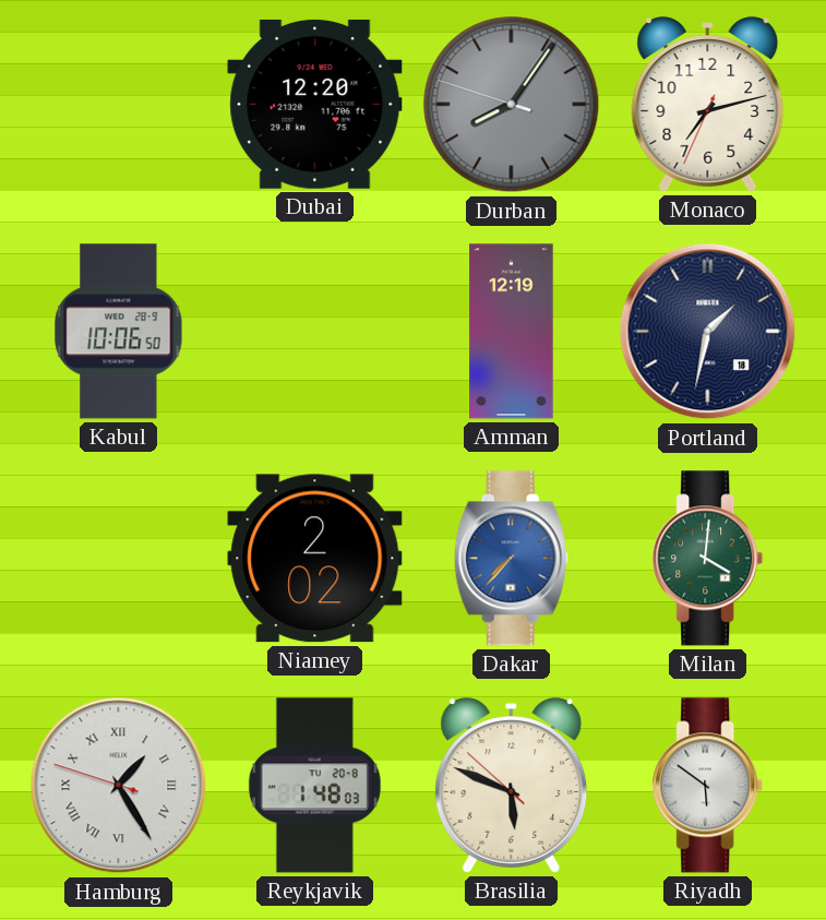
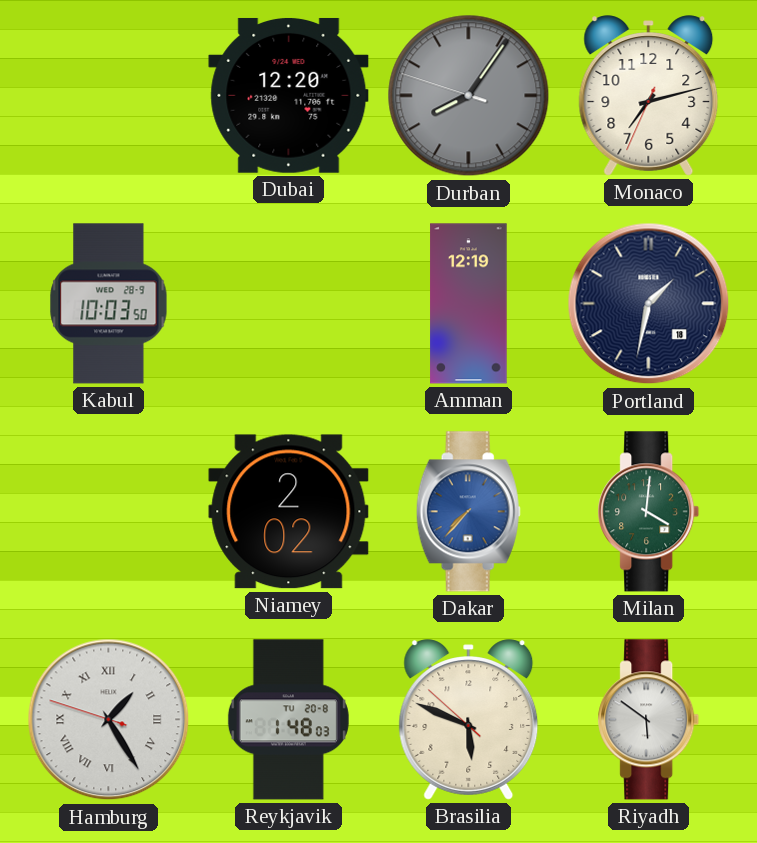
Kabul: 10:06 -> 10:03
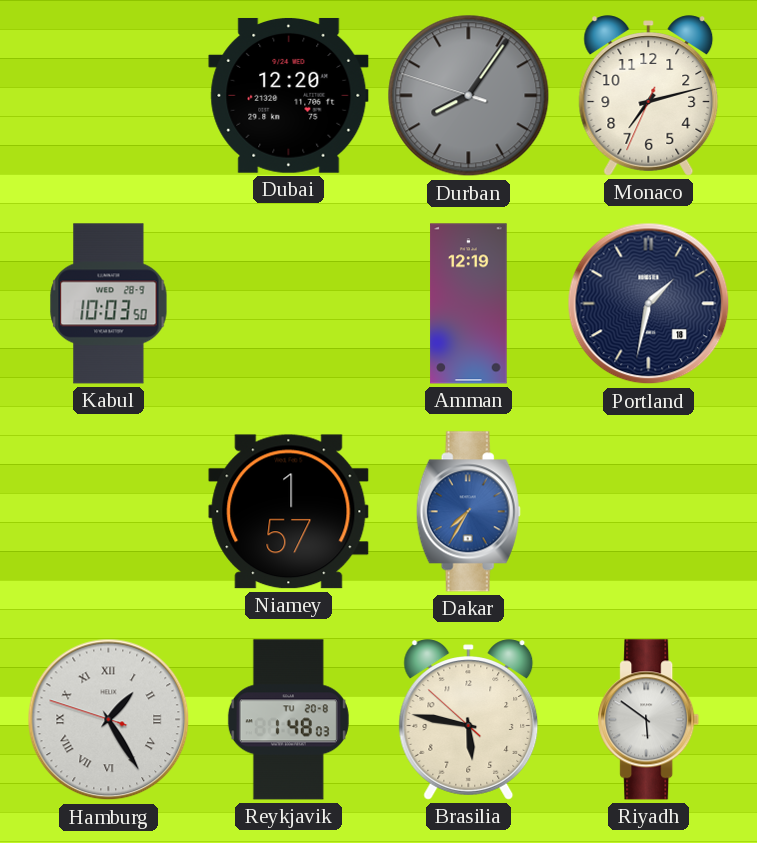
Niamey: 2:02 -> 1:57
Dakar: 7:37 -> 7:35
Milan: 4:01 -> none
Brasilia: 5:48 -> 5:46
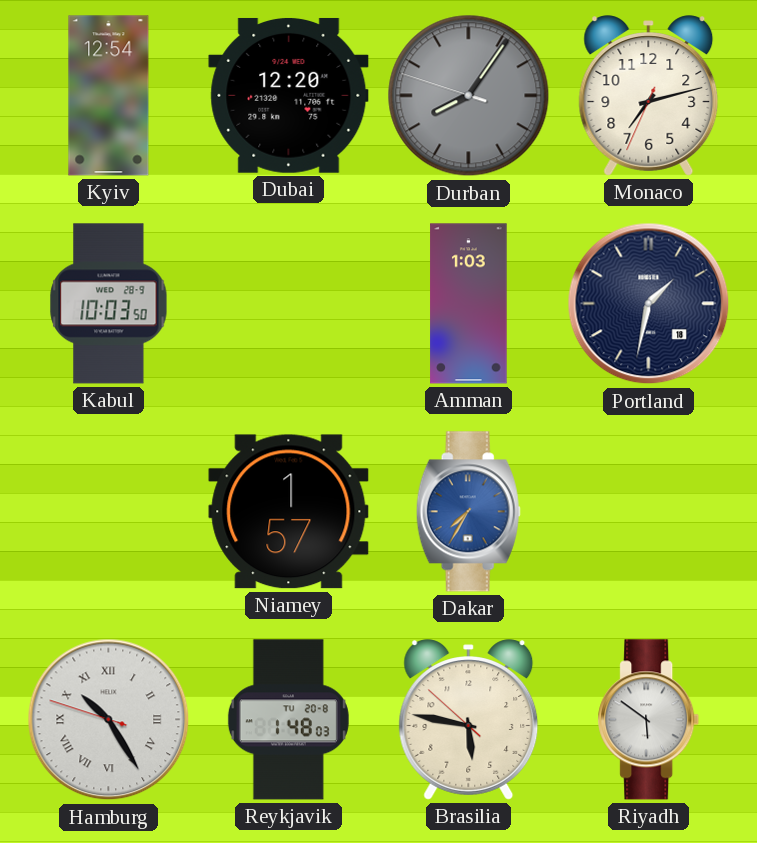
Kyiv: none -> 12:54
Amman: 12:19 -> 1:03
Hamburg: 1:24 -> 10:24
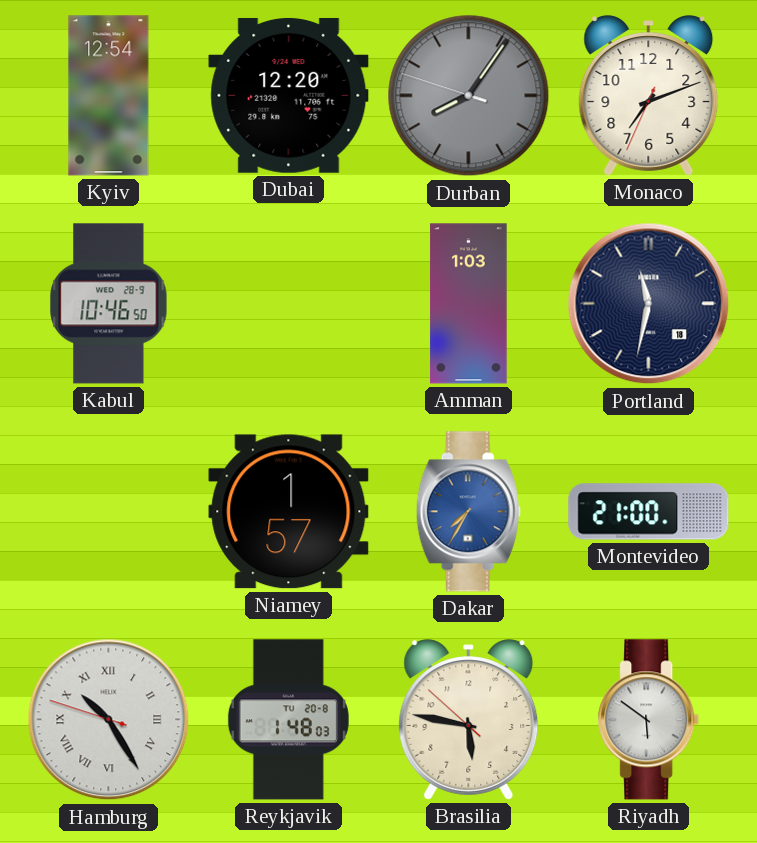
Monaco: 7:12 -> 7:11
Kabul: 10:03 -> 10:46
Portland: 1:32 -> 11:32
Montevideo: none -> 21:00
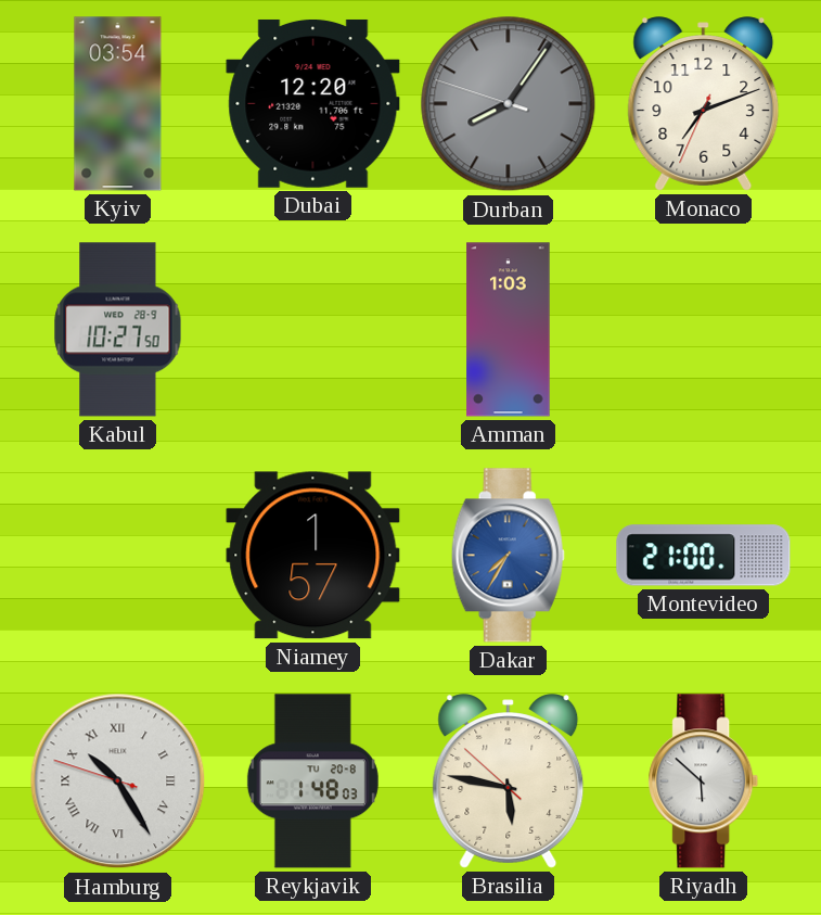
Kyiv: 12:54 -> 03:54
Kabul: 10:46 -> 10:27
Portland: 11:32 -> none
Riyadh: 5:51 -> 5:52
